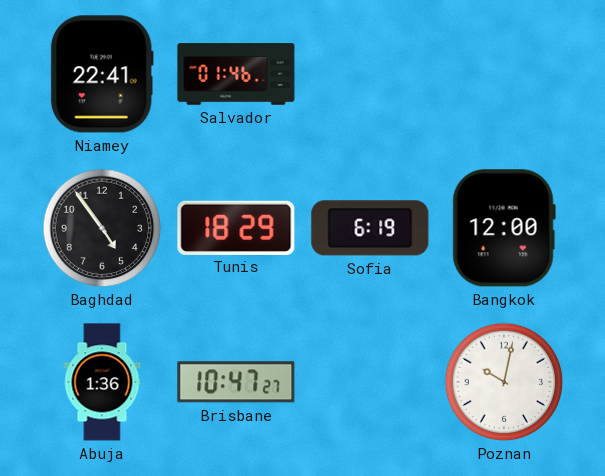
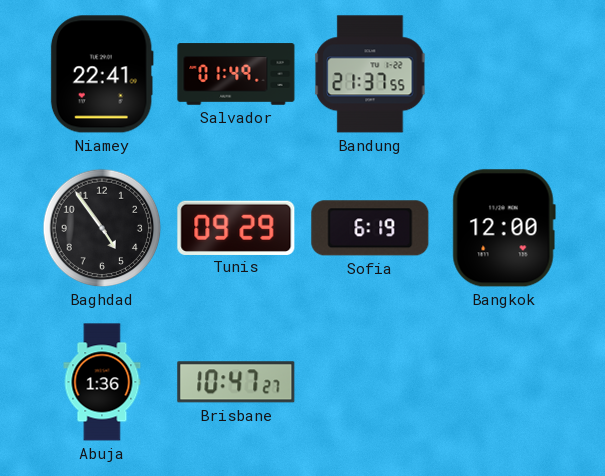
Salvador: 01:46 -> 01:49
Bandung: none -> 21:37
Tunis: 18:29 -> 09:29
Poznan: 10:02 -> none
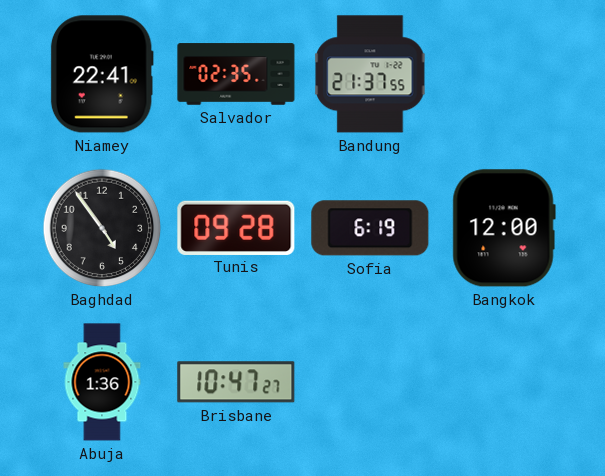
Salvador: 01:49 -> 02:35
Tunis: 09:29 -> 09:28
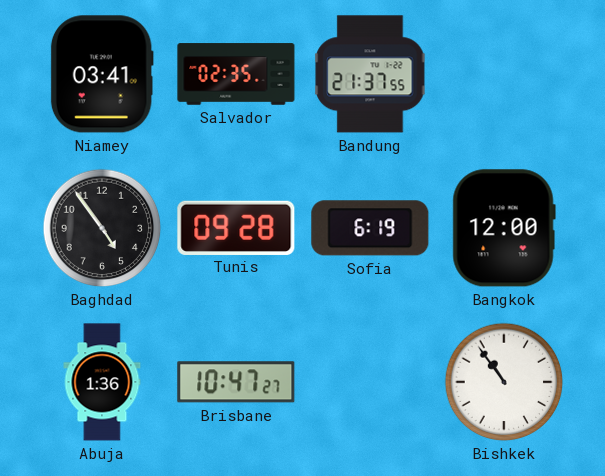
Niamey: 22:41 -> 03:41
Bishkek: none -> 10:54
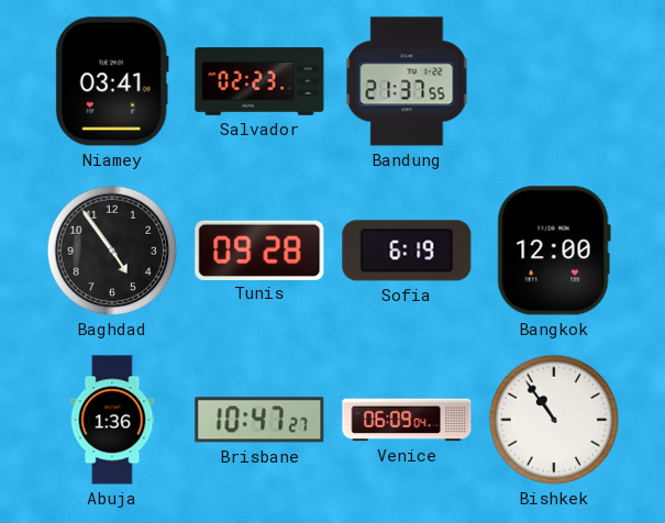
Salvador: 02:35 -> 02:23
Venice: none -> 06:09
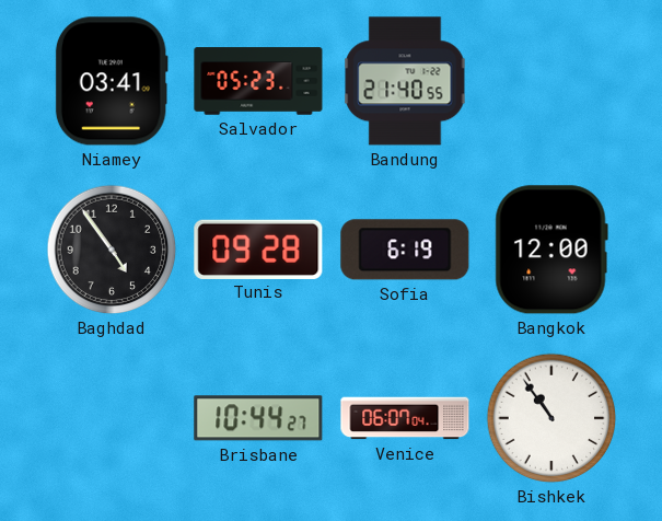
Salvador: 02:23 -> 05:23
Bandung: 21:37 -> 21:40
Abuja: 1:36 -> none
Brisbane: 10:47 -> 10:44
Venice: 06:09 -> 06:07
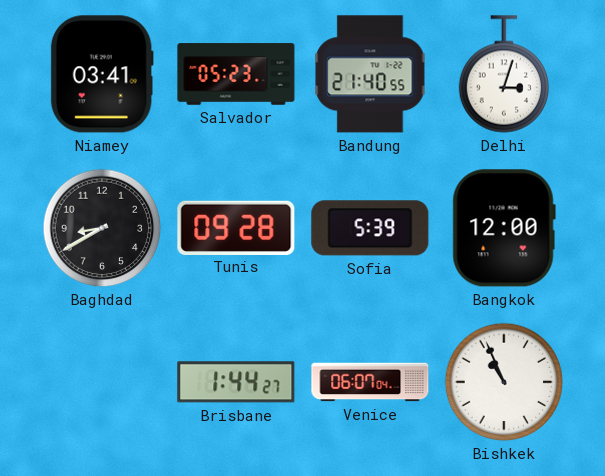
Delhi: none -> 3:03
Baghdad: 4:54 -> 8:40
Sofia: 6:19 -> 5:39
Brisbane: 10:44 -> 1:44
Bishkek: 10:54 -> 10:56
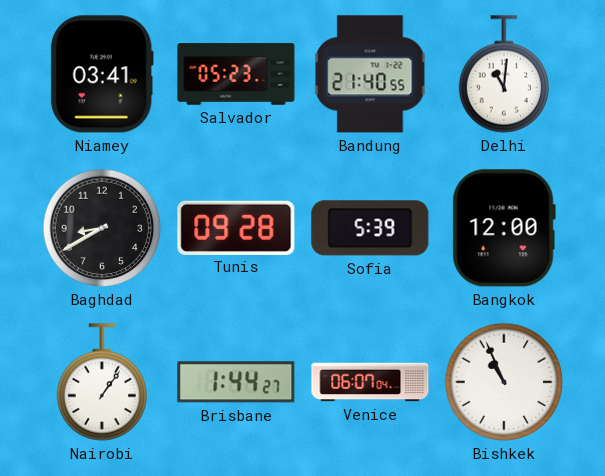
Delhi: 3:03 -> 11:01
Nairobi: none -> 1:06
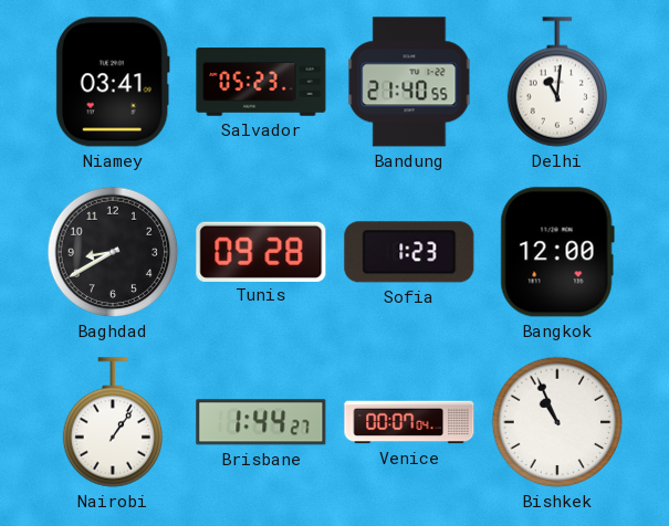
Sofia: 5:39 -> 1:23
Venice: 06:07 -> 00:07
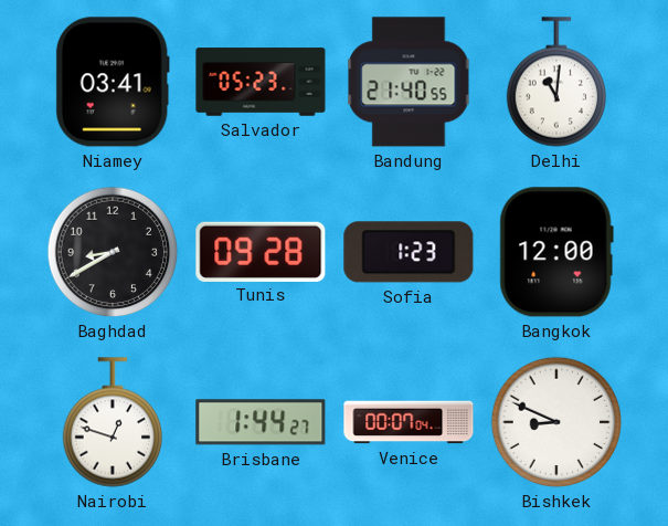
Nairobi: 1:06 -> 12:48
Bishkek: 10:56 -> 8:49
